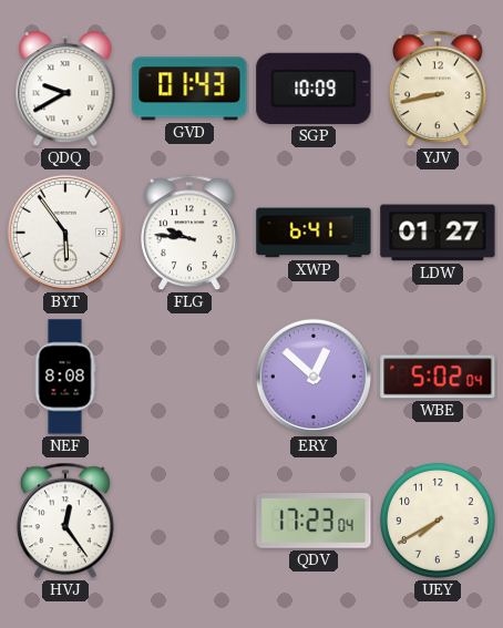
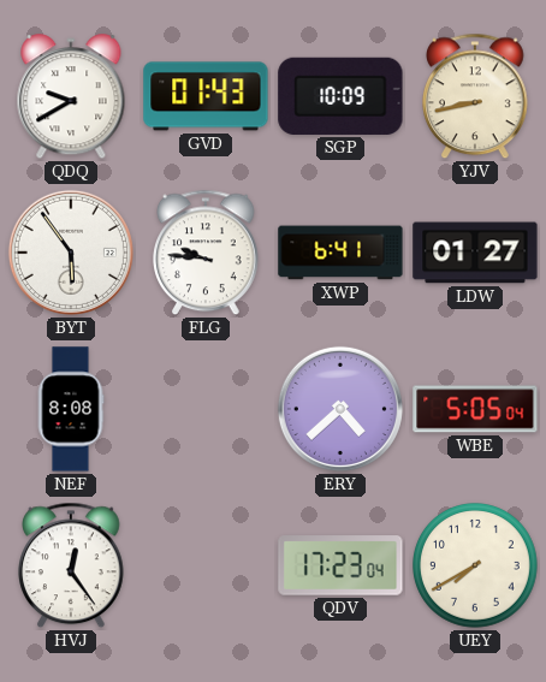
ERY: 12:52 -> 4:38
WBE: 5:02 -> 5:05
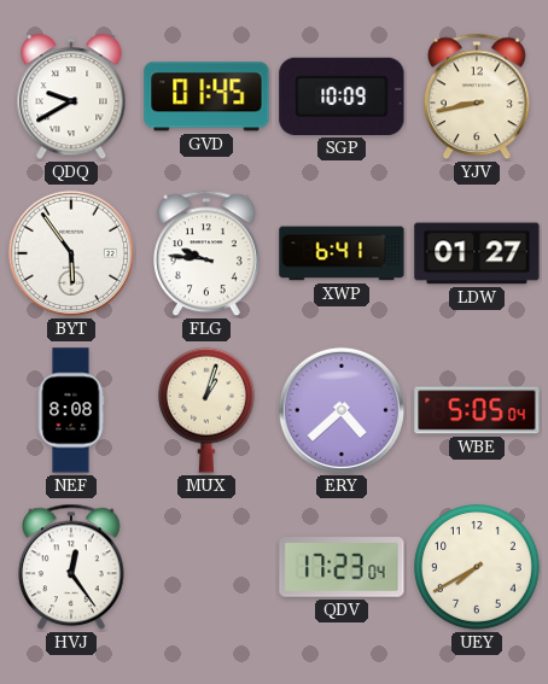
GVD: 01:43 -> 01:45
MUX: none -> 1:03
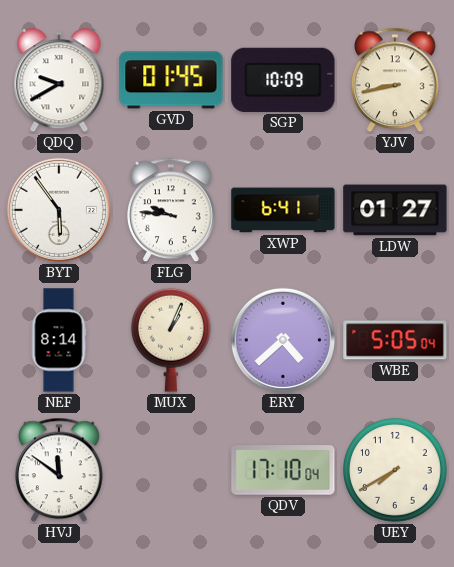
NEF: 8:08 -> 8:14
MUX: 1:03 -> 1:04
HVJ: 12:24 -> 11:51
QDV: 17:23 -> 17:10
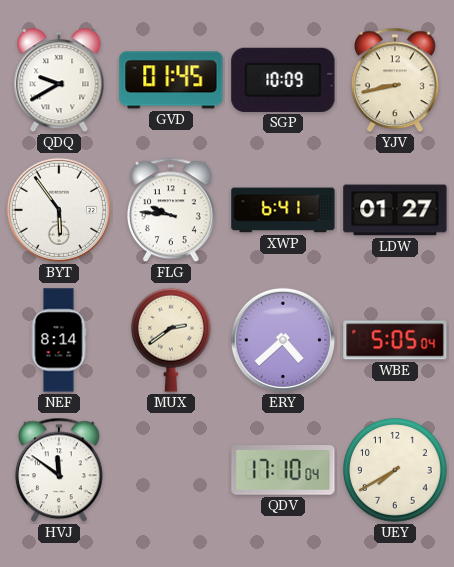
MUX: 1:04 -> 2:39
